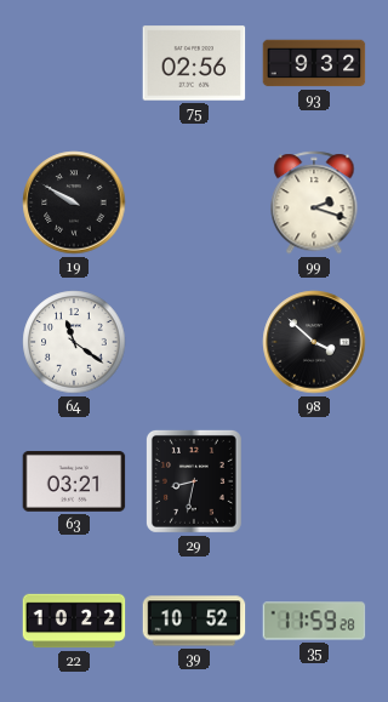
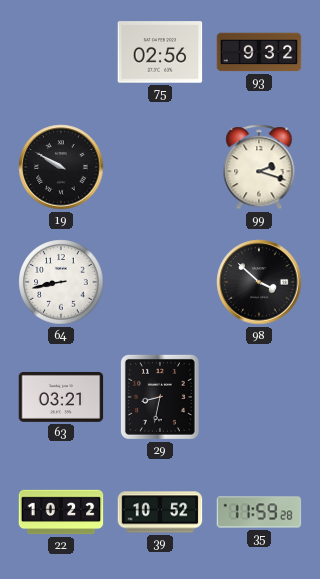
64: 11:21 -> 8:43
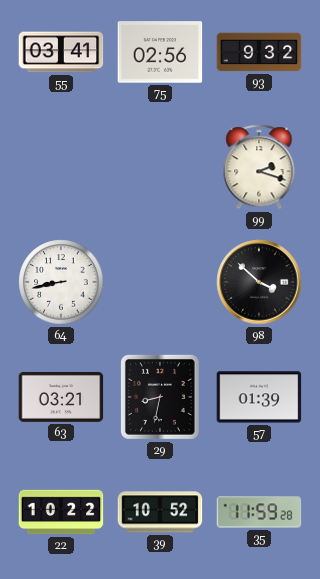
55: none -> 03:41
19: 9:50 -> none
57: none -> 01:39
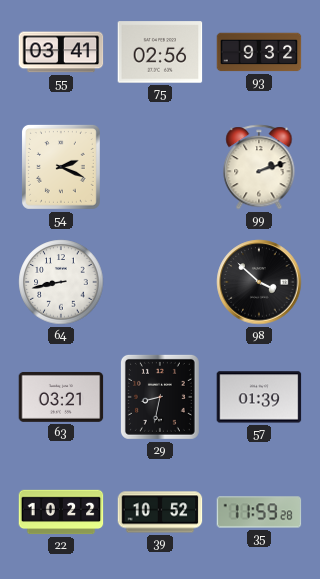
54: none -> 2:19
99: 2:18 -> 2:12
